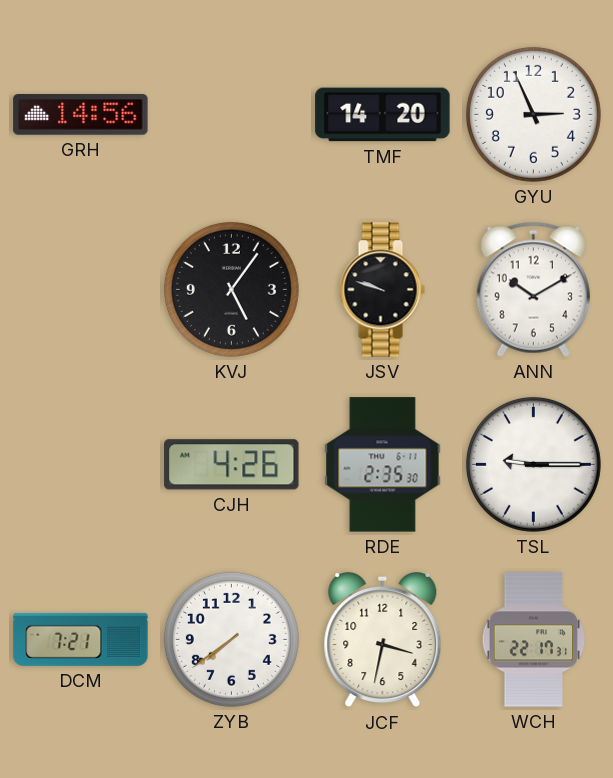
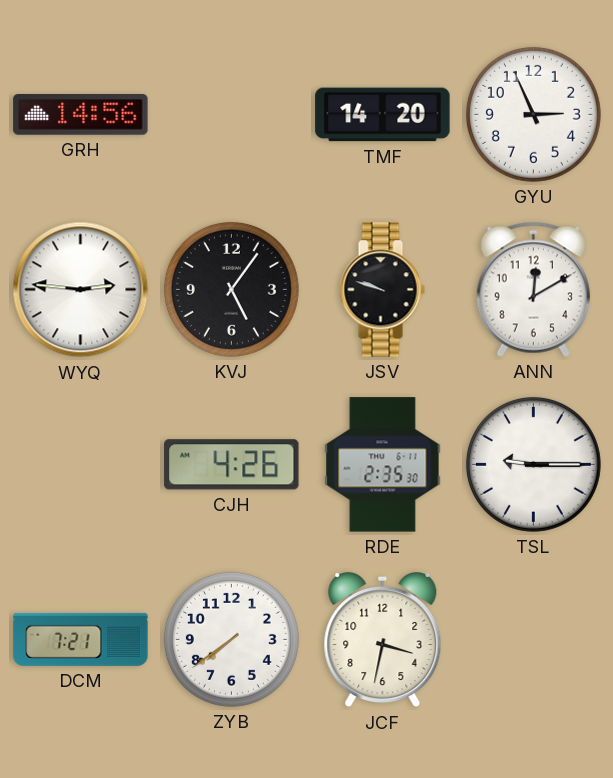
WYQ: none -> 2:46
ANN: 10:10 -> 12:10
WCH: 22:17 -> none
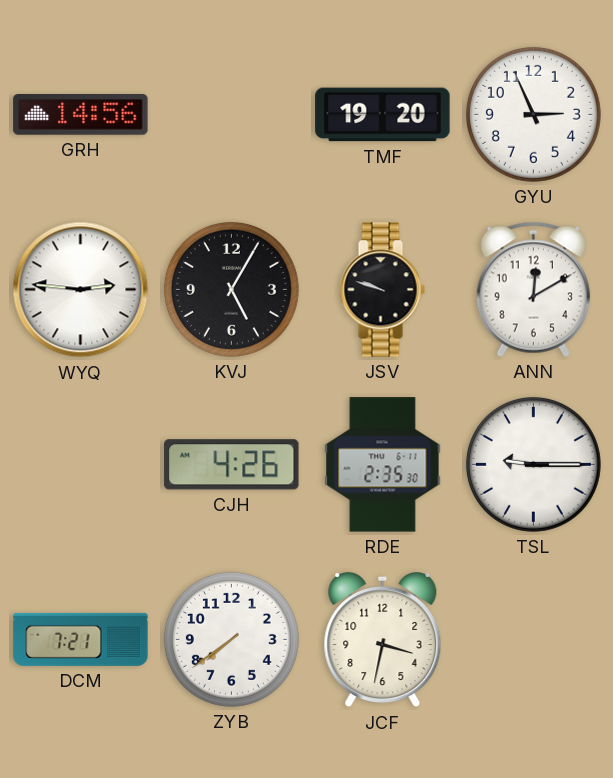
TMF: 14:20 -> 19:20
KVJ: 5:06 -> 5:05
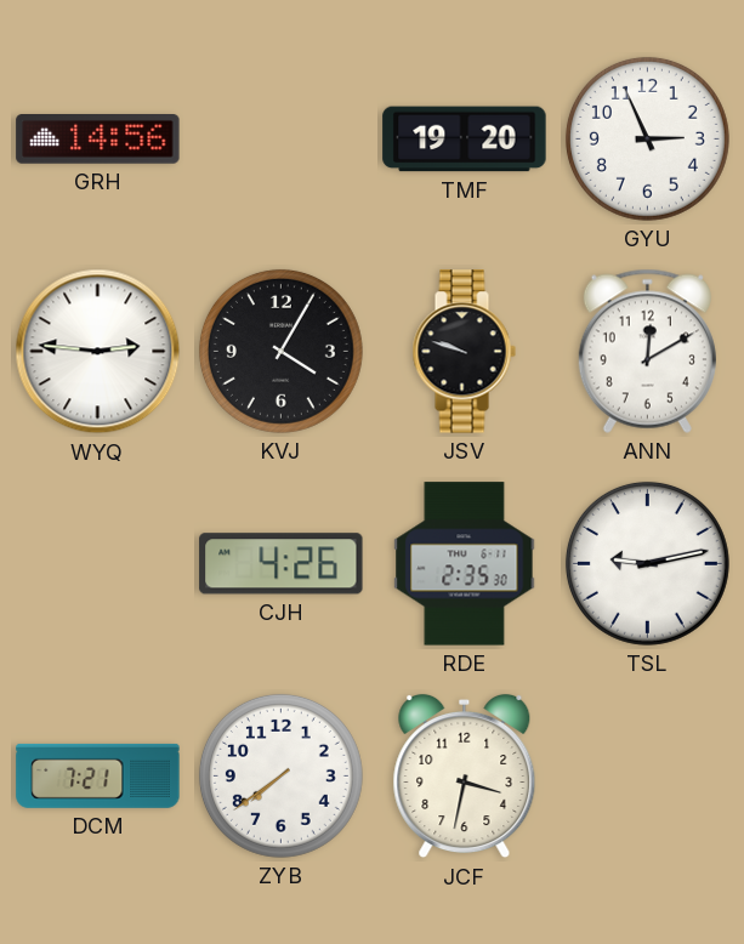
KVJ: 5:05 -> 4:05
TSL: 9:15 -> 9:13
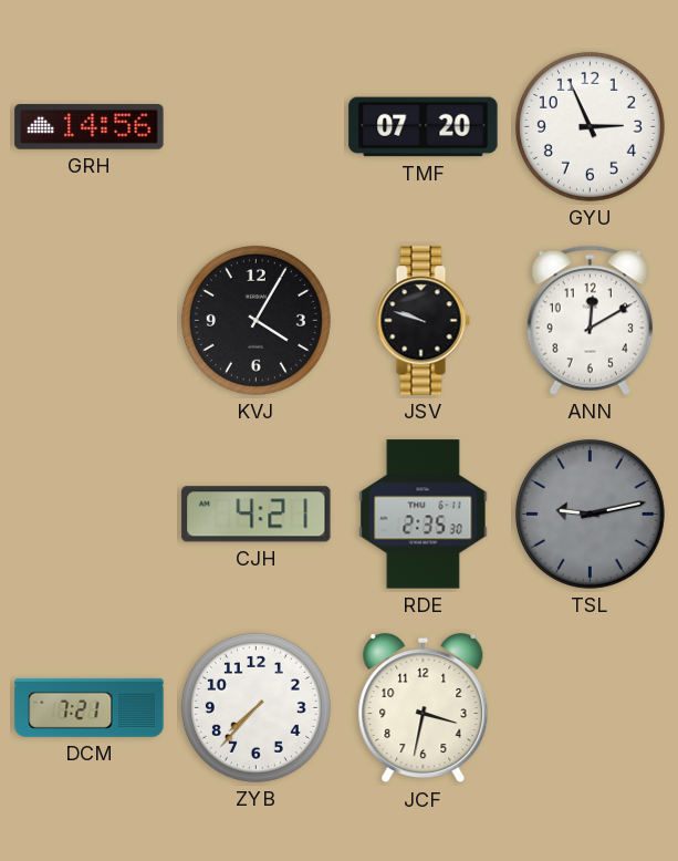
TMF: 19:20 -> 07:20
WYQ: 2:46 -> none
CJH: 4:26 -> 4:21
TSL dial: white -> grey
ZYB: 7:39 -> 7:37
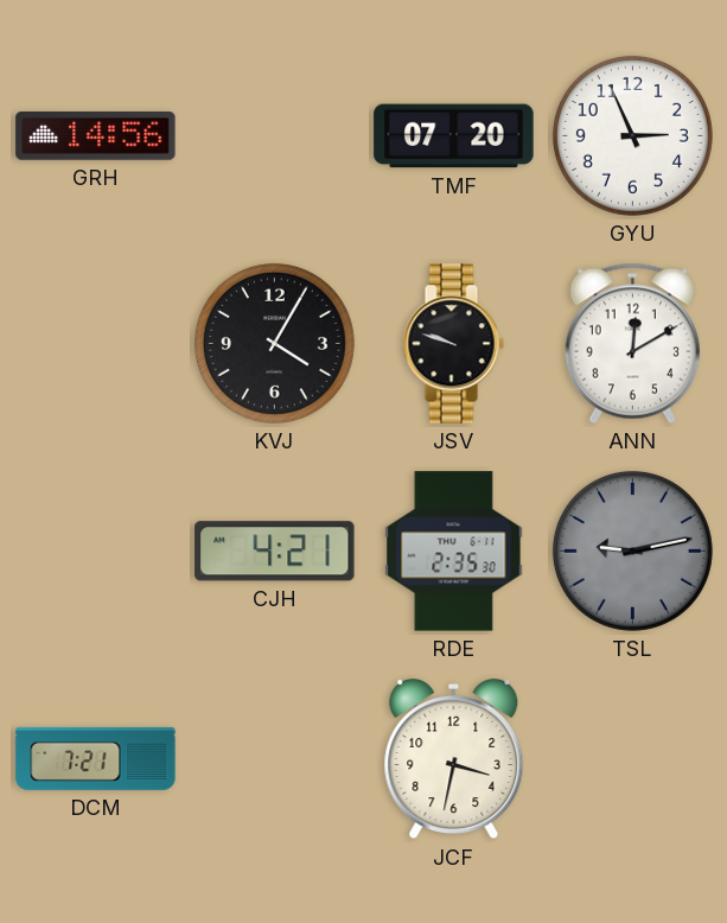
ZYB: 7:37 -> none
